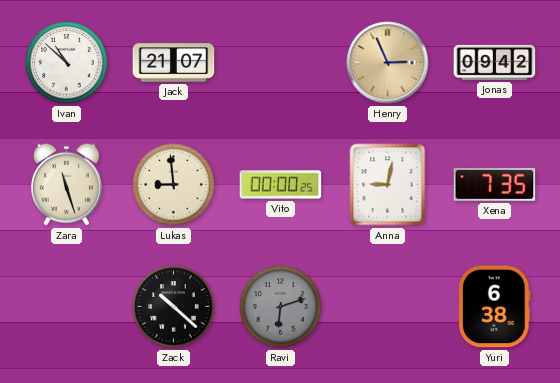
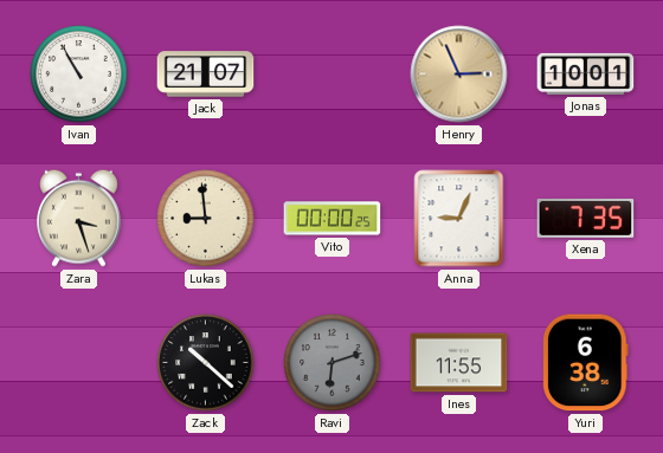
Ivan: 10:52 -> 10:55
Jonas: 09:42 -> 10:01
Zara: 11:27 -> 3:27
Anna: 9:02 -> 9:04
Ines: none -> 11:55
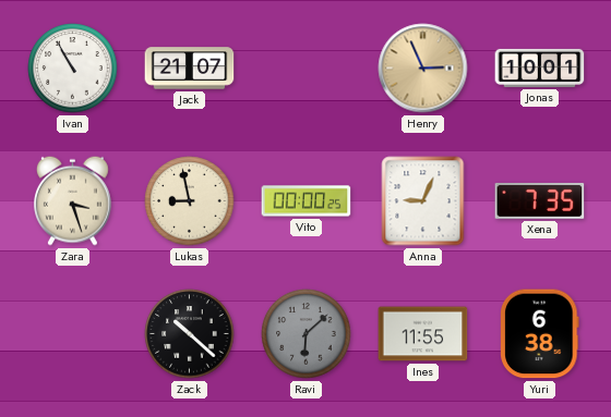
Lukas: 8:59 -> 8:58
Ravi: 6:12 -> 6:08
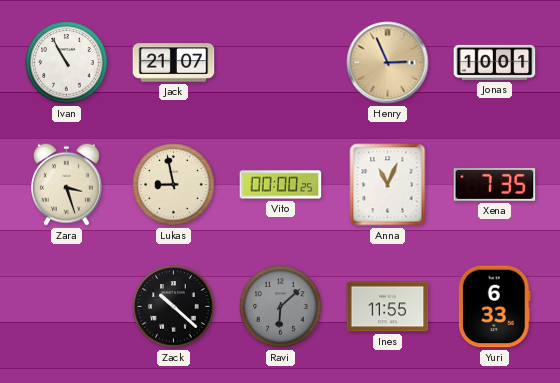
Anna: 9:04 -> 11:04
Yuri: 6:38 -> 6:33
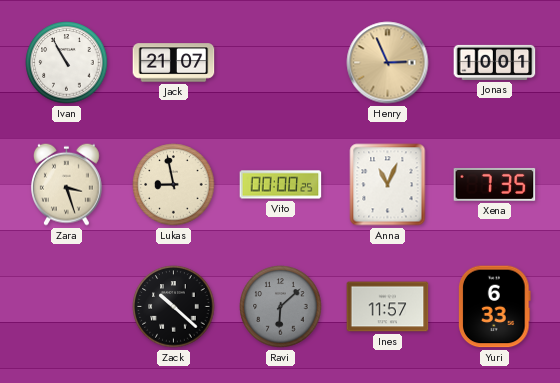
Ines: 11:55 -> 11:57
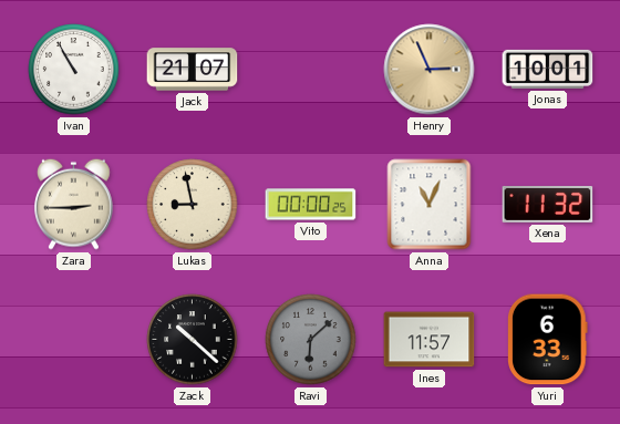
Zara: 3:27 -> 2:45
Xena: 7:35 -> 11:32
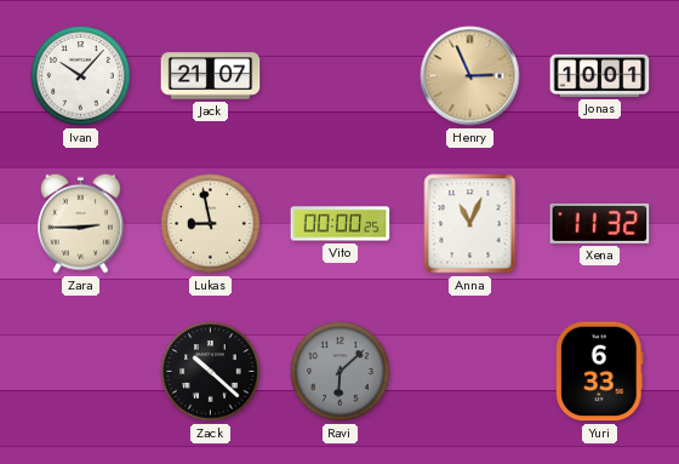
Ivan: 10:55 -> 10:07
Ines: 11:57 -> none
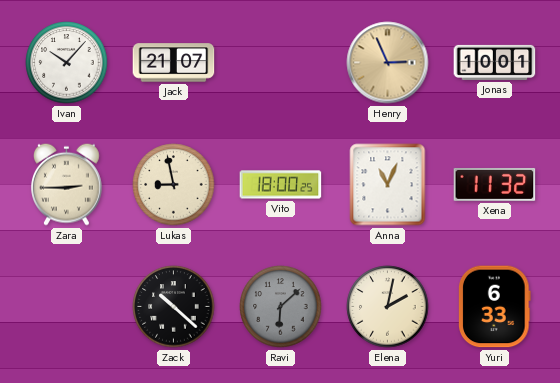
Vito: 00:00 -> 18:00
Elena: none -> 2:02
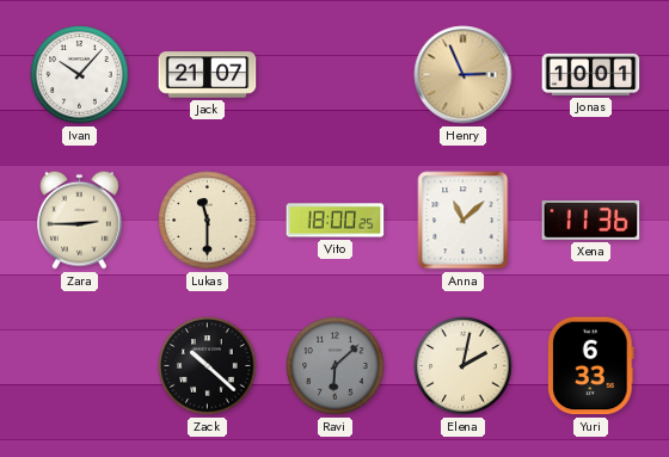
Lukas: 8:58 -> 11:30
Anna: 11:04 -> 11:08
Xena: 11:32 -> 11:36
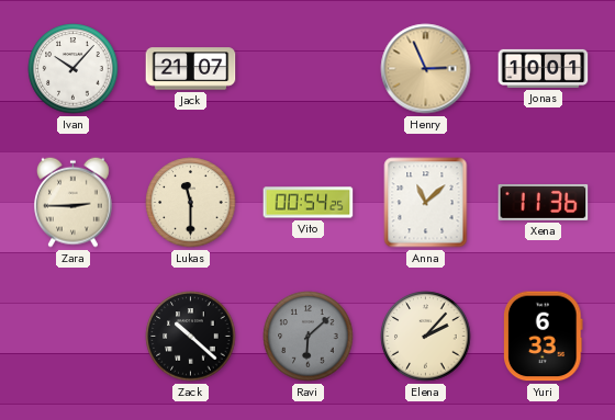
Vito: 18:00 -> 00:54
Elena: 2:02 -> 2:07
